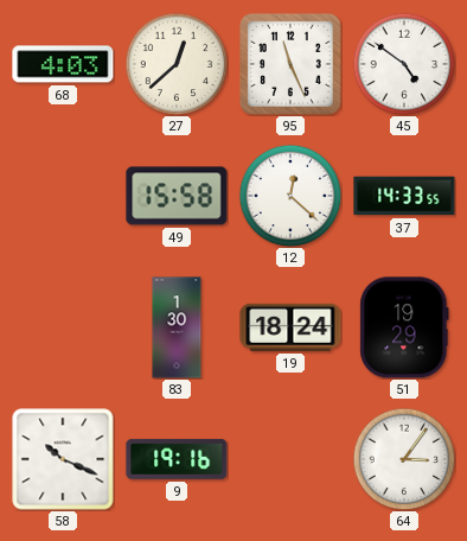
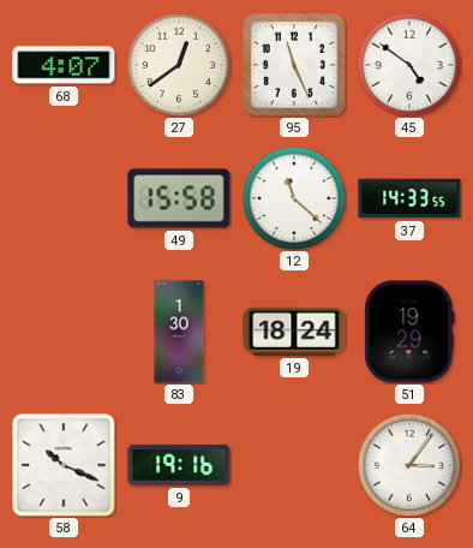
68: 4:03 -> 4:07
27: 12:38 -> 12:39
12: 12:22 -> 11:22
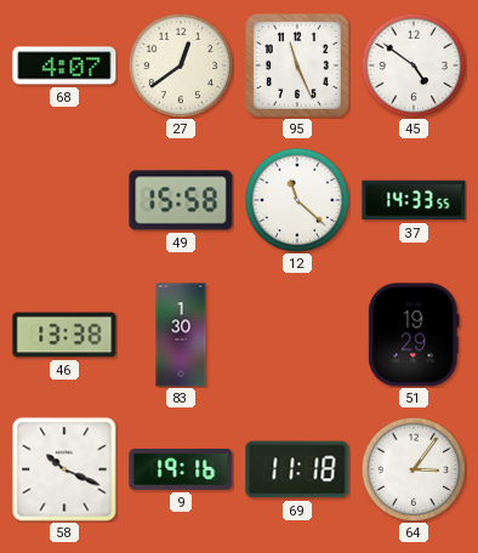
46: none -> 13:38
19: 18:24 -> none
69: none -> 11:18
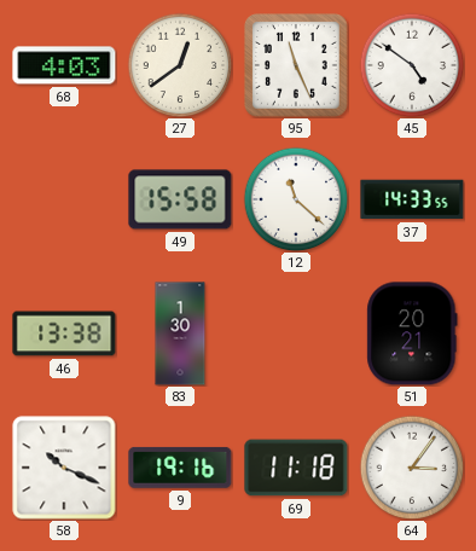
68: 4:07 -> 4:03
51: 19:29 -> 20:21
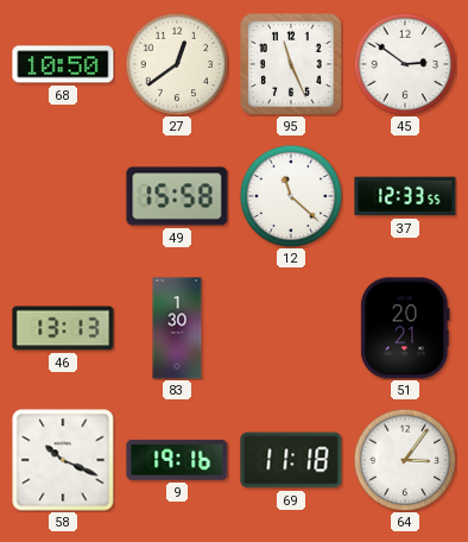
68: 4:03 -> 10:50
45: 4:51 -> 2:51
37: 14:33 -> 12:33
46: 13:38 -> 13:13
